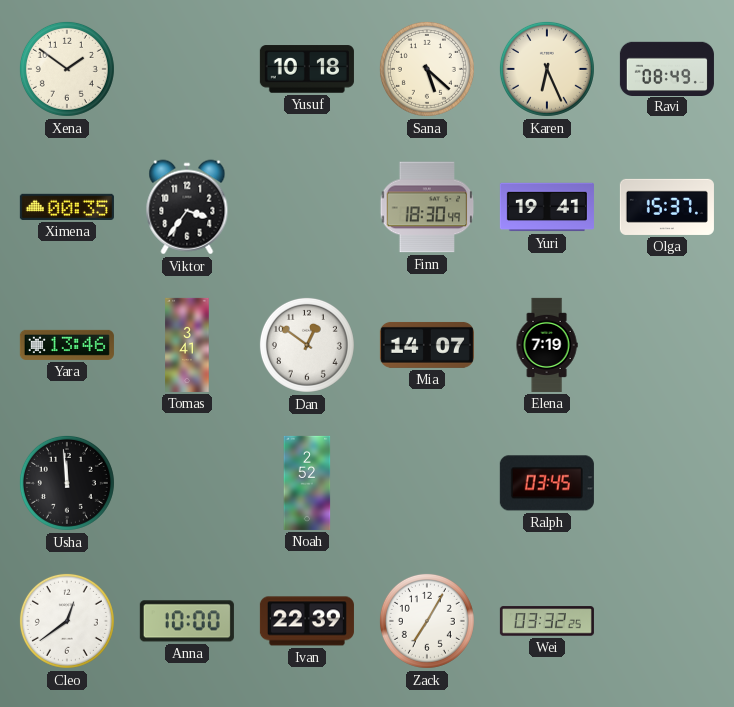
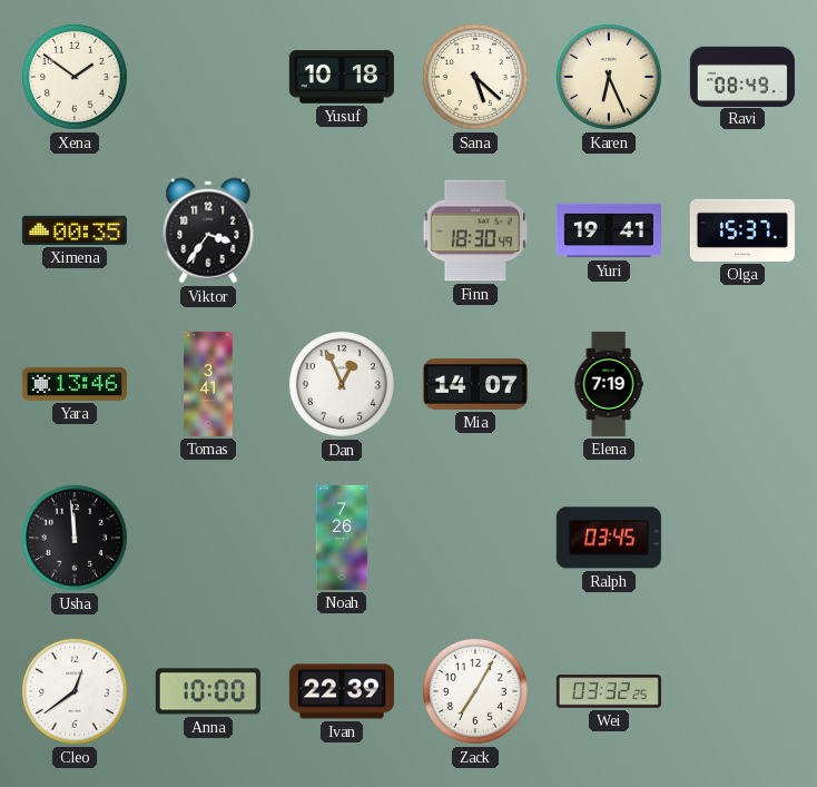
Dan: 12:51 -> 12:56
Noah: 2:52 -> 7:26
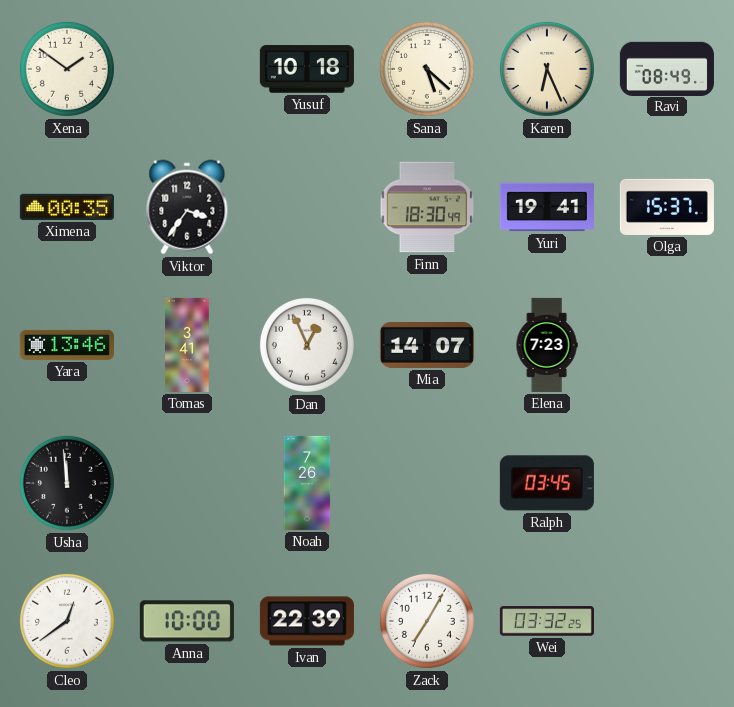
Elena: 7:19 -> 7:23
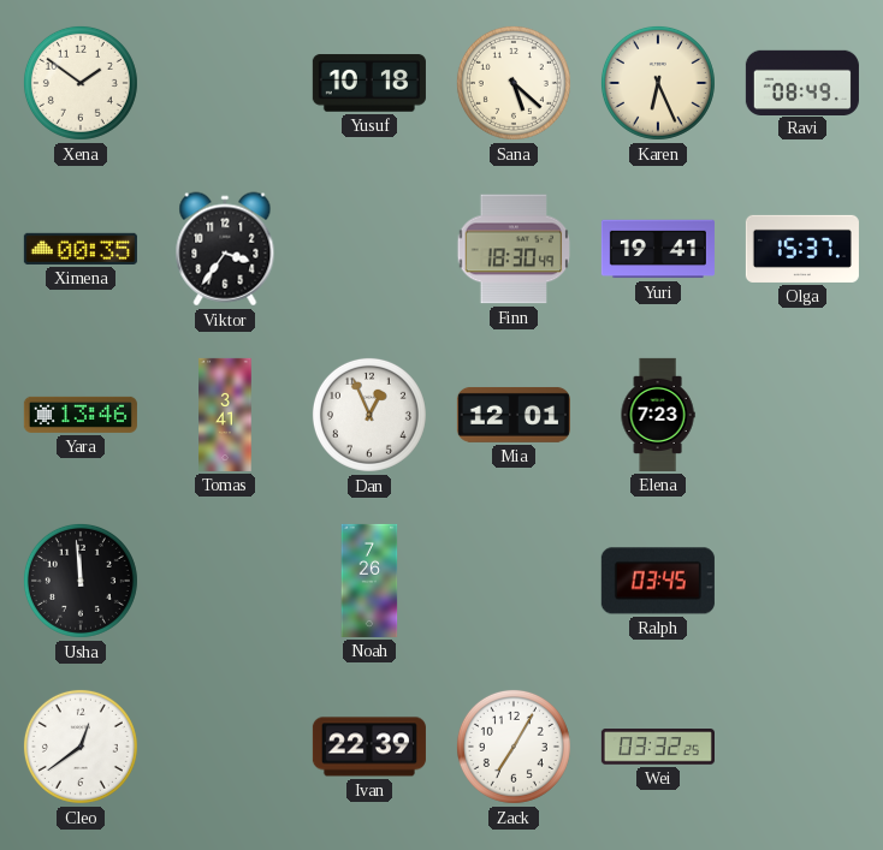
Mia: 14:07 -> 12:01
Anna: 10:00 -> none
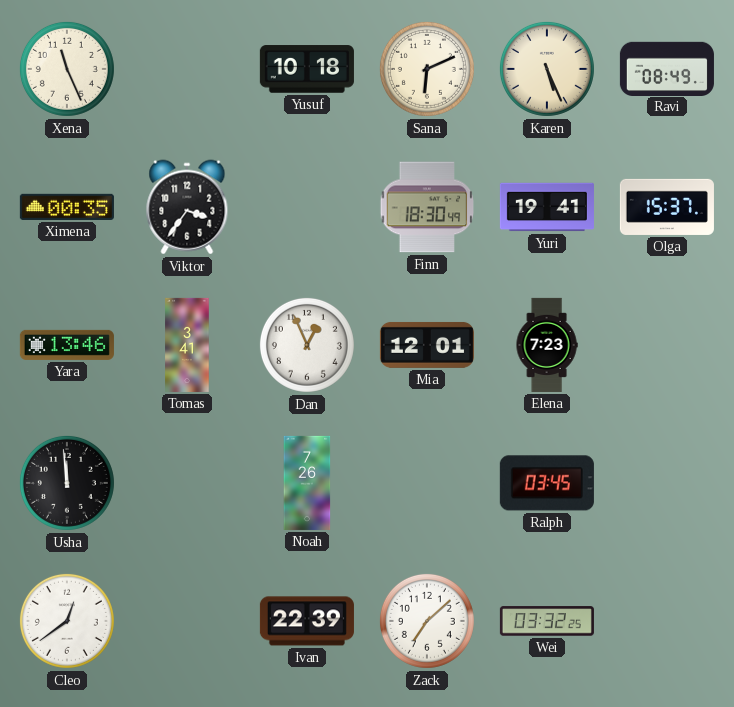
Xena: 1:51 -> 11:26
Sana: 5:22 -> 6:11
Karen: 6:26 -> 5:26
Zack: 7:05 -> 7:08
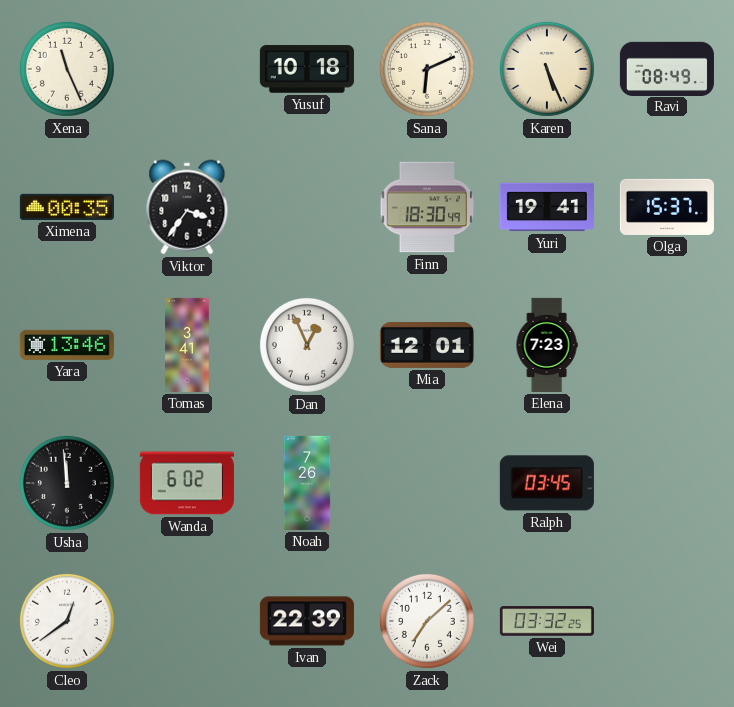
Wanda: none -> 6:02
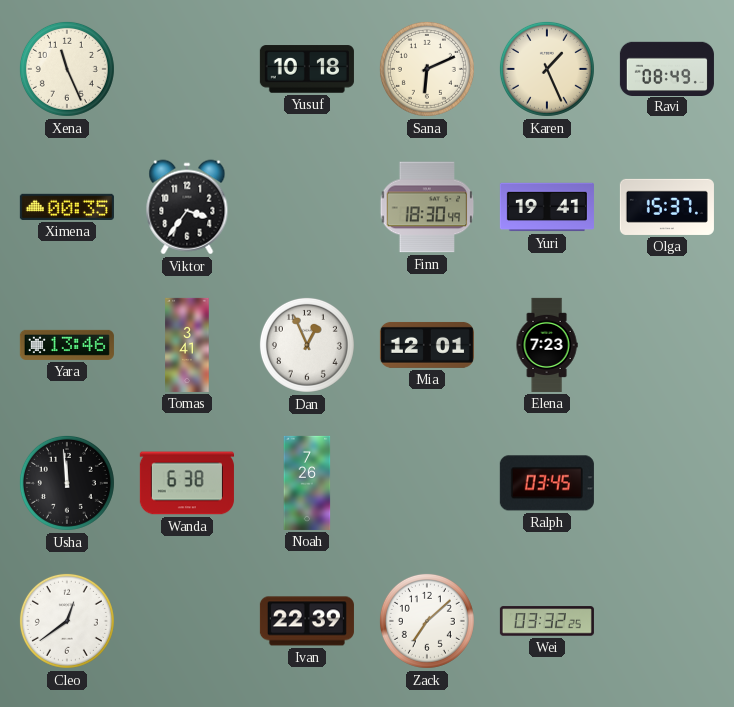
Karen: 5:26 -> 1:26
Wanda: 6:02 -> 6:38
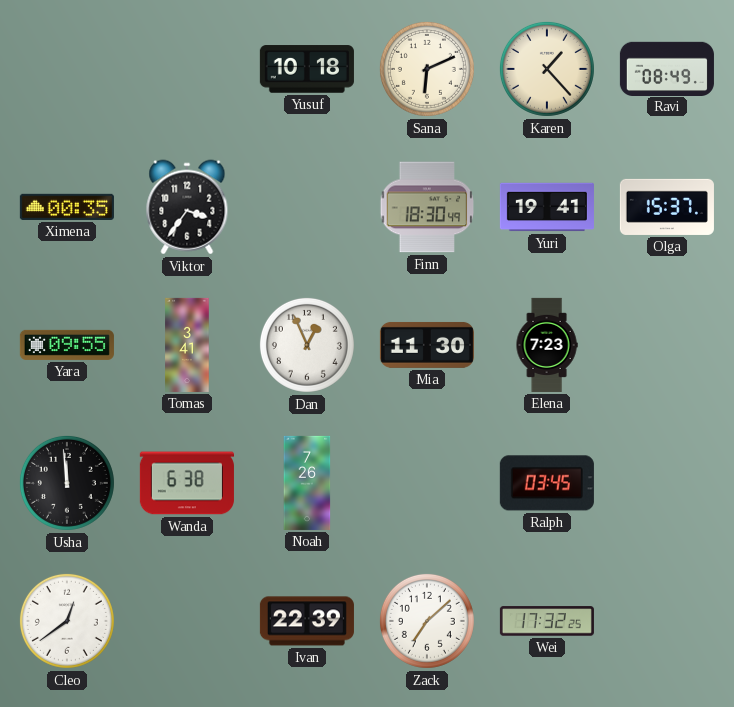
Xena: 11:26 -> none
Karen: 1:26 -> 1:23
Yara: 13:46 -> 09:55
Mia: 12:01 -> 11:30
Wei: 03:32 -> 17:32
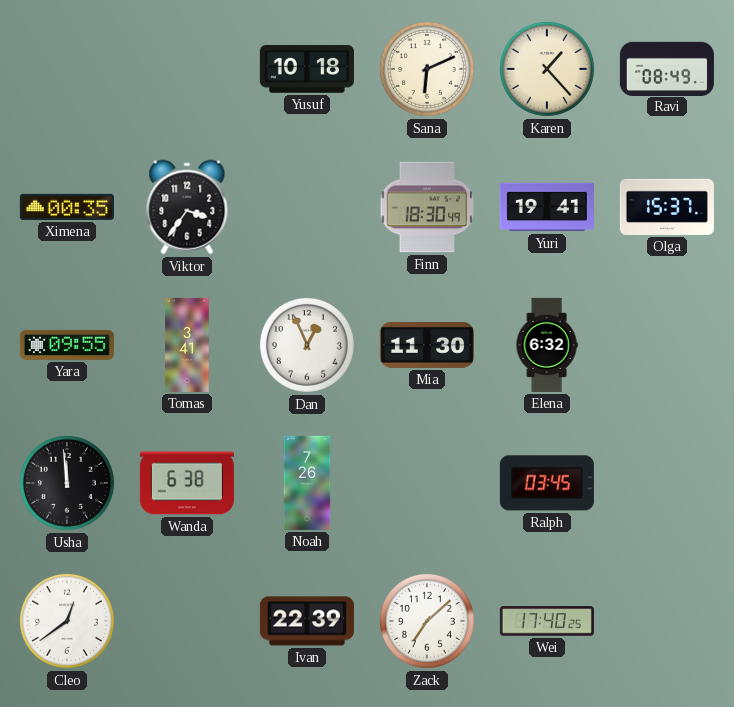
Elena: 7:23 -> 6:32
Wei: 17:32 -> 17:40
